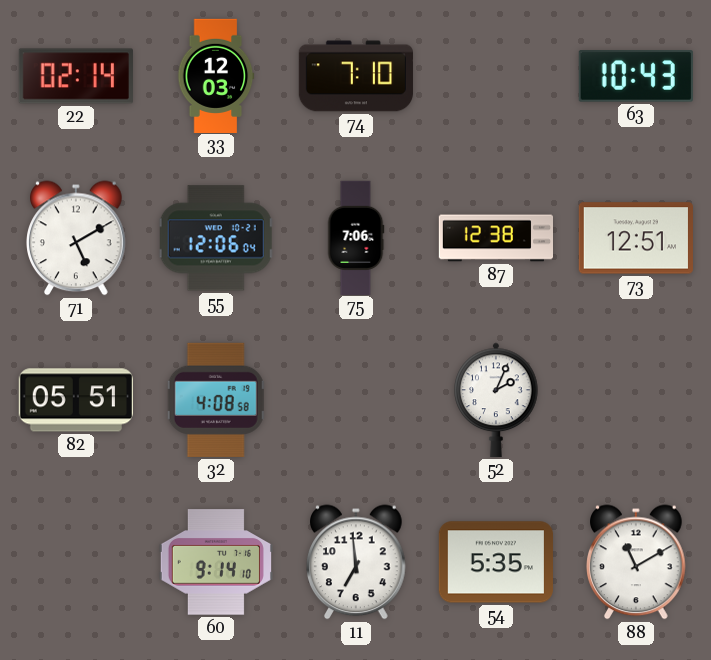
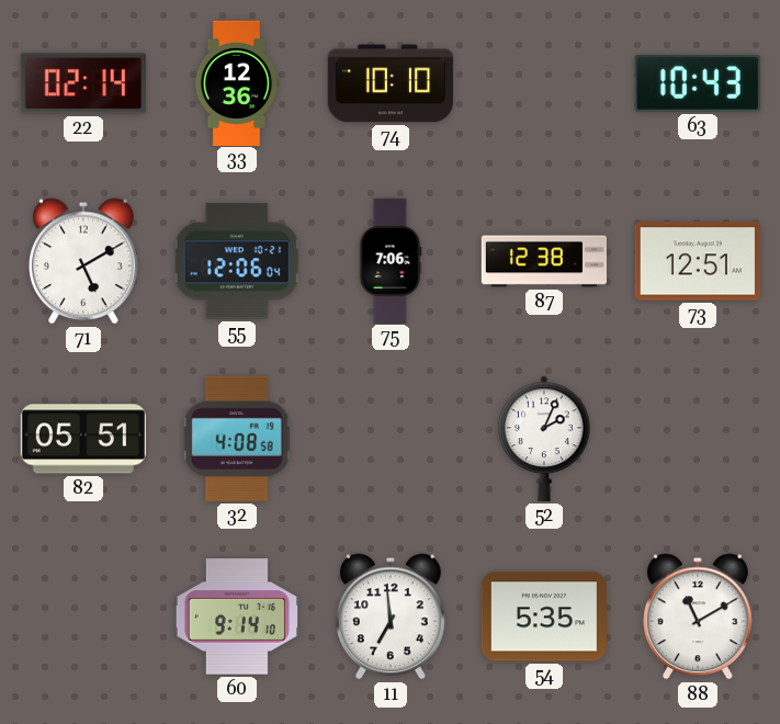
33: 12:03 -> 12:36
74: 7:10 -> 10:10
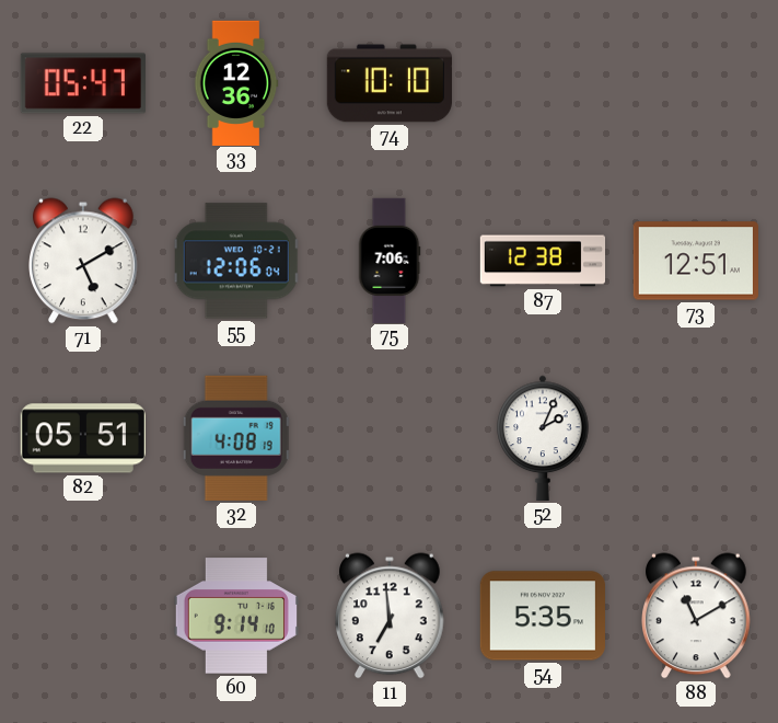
22: 02:14 -> 05:47
63: 10:43 -> none
32: 4:08:58 -> 4:08:19
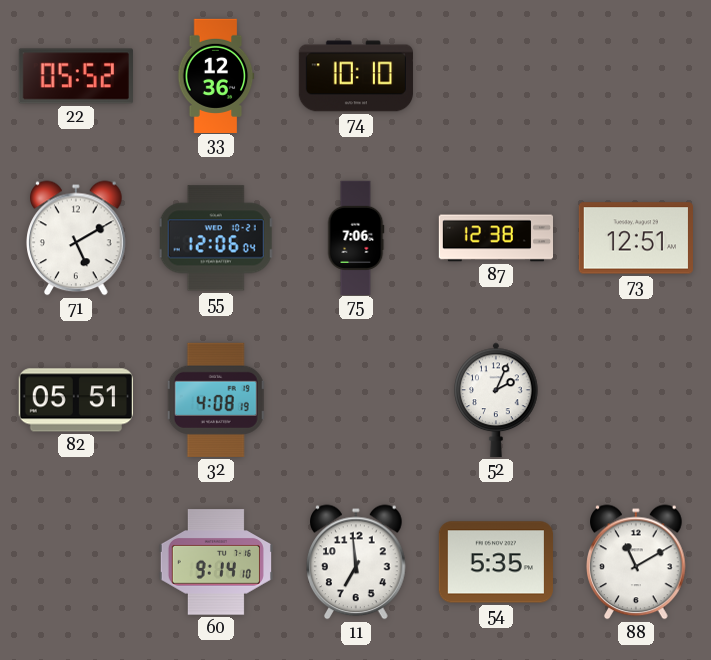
22: 05:47 -> 05:52
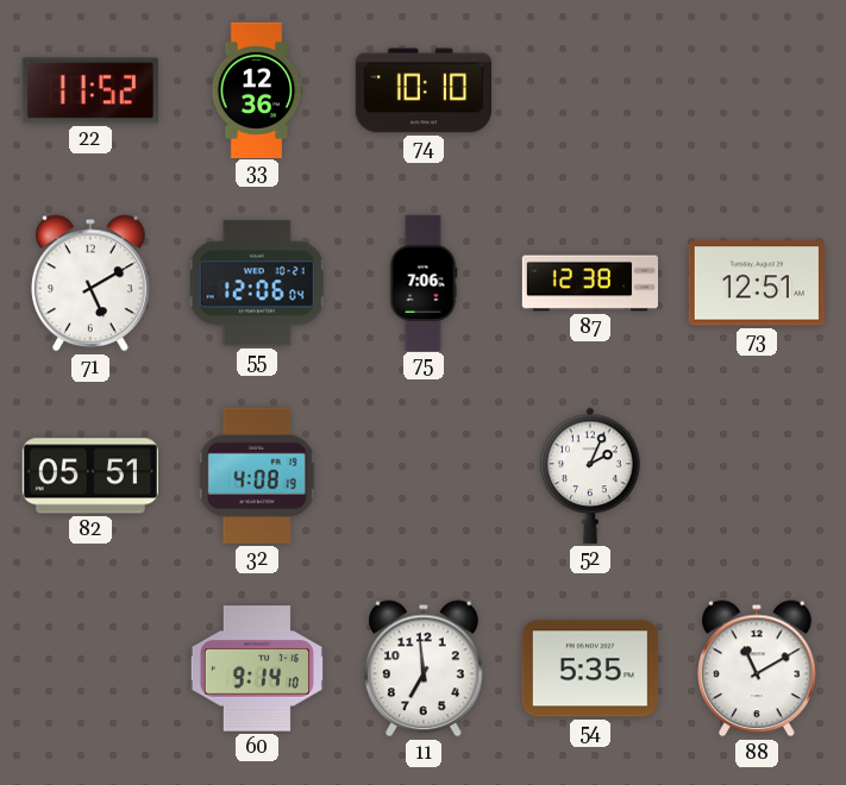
22: 05:52 -> 11:52
